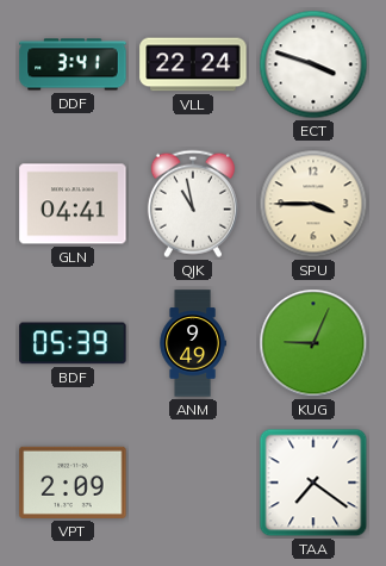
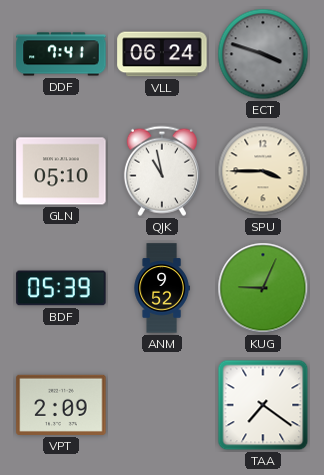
DDF: 3:41 -> 7:41
VLL: 22:24 -> 06:24
ECT dial: white -> grey
GLN: 04:41 -> 05:10
ANM: 9:49 -> 9:52
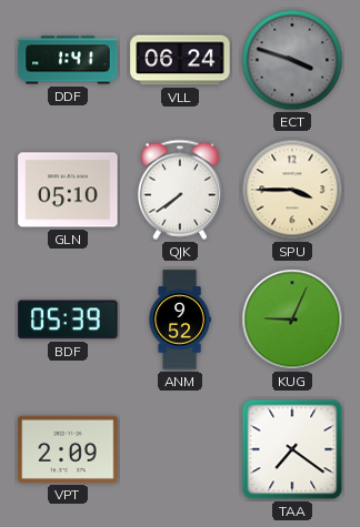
DDF: 7:41 -> 1:41
QJK: 10:58 -> 7:39
